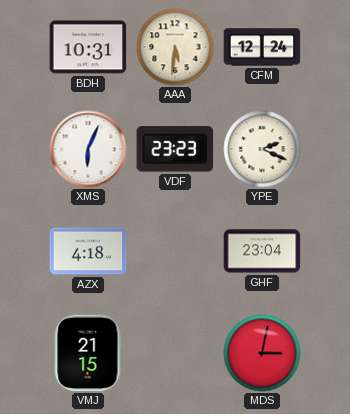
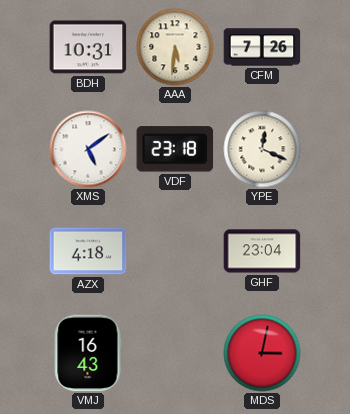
CFM: 12:24 -> 7:26
XMS: 6:04 -> 5:09
VDF: 23:23 -> 23:18
YPE: 2:19 -> 12:19
VMJ: 21:15 -> 16:43
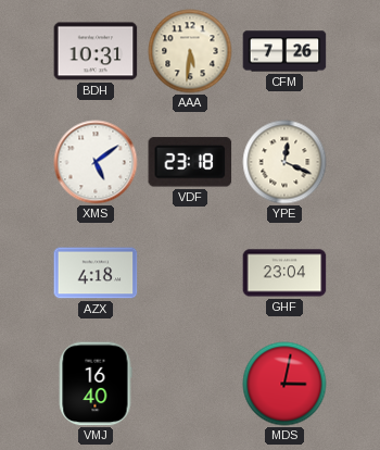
VMJ: 16:43 -> 16:40
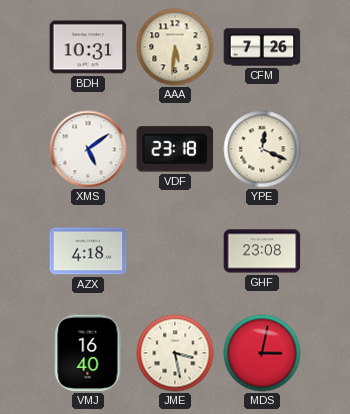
GHF: 23:04 -> 23:08
JME: none -> 3:28
